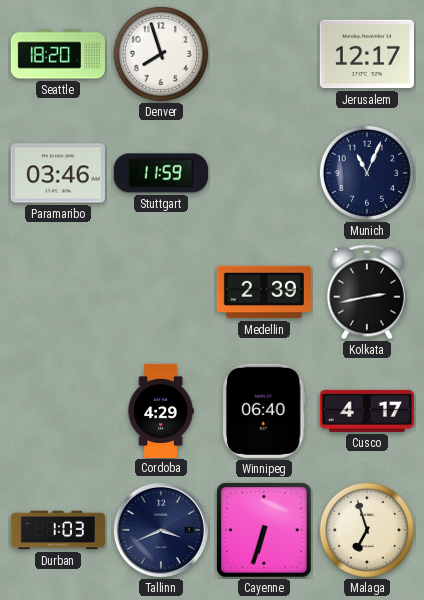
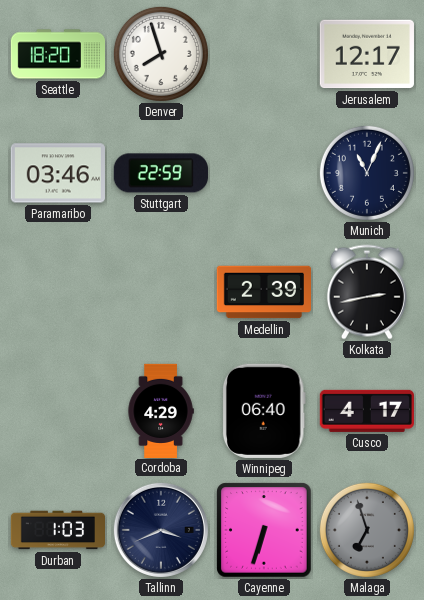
Stuttgart: 11:59 -> 22:59
Malaga dial: cream -> grey
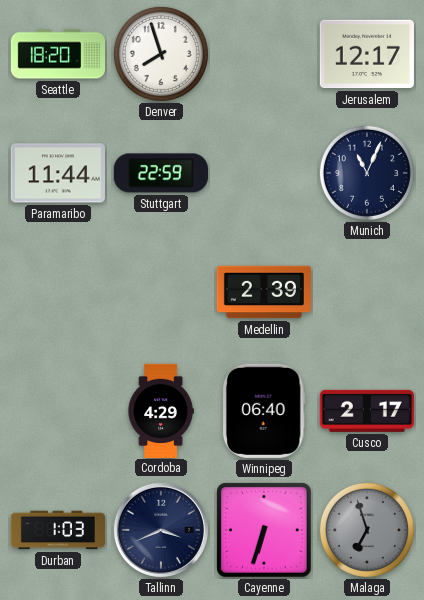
Paramaribo: 03:46 -> 11:44
Kolkata: 2:43 -> none
Cusco: 4:17 -> 2:17
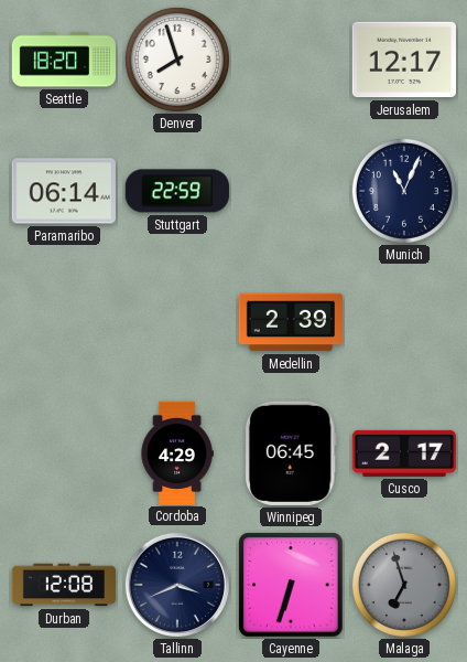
Paramaribo: 11:44 -> 06:14
Winnipeg: 06:40 -> 06:45
Durban: 1:03 -> 12:08
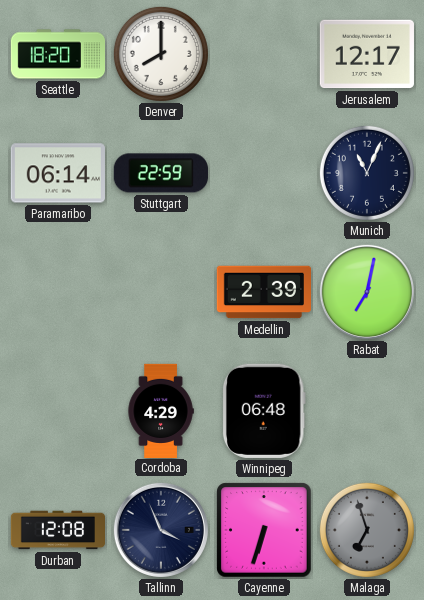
Denver: 7:57 -> 8:00
Rabat: none -> 7:02
Winnipeg: 06:45 -> 06:48
Cusco: 2:17 -> none
Tallinn: 3:41 -> 3:56
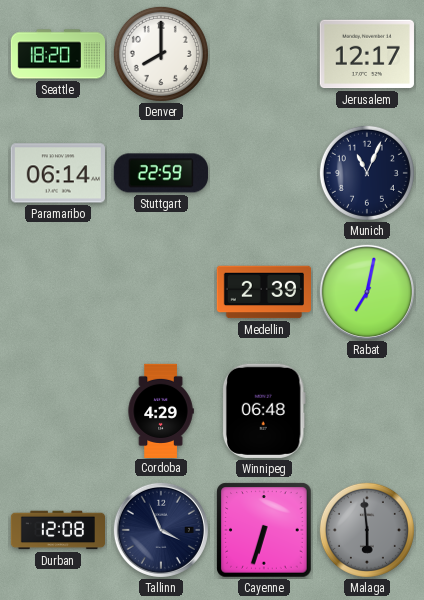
Malaga: 6:57 -> 5:59
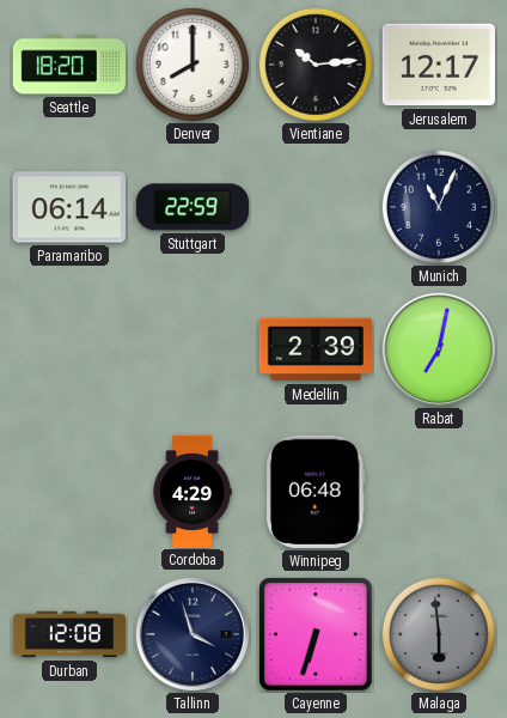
Vientiane: none -> 10:14
Tallinn: 3:56 -> 3:57
